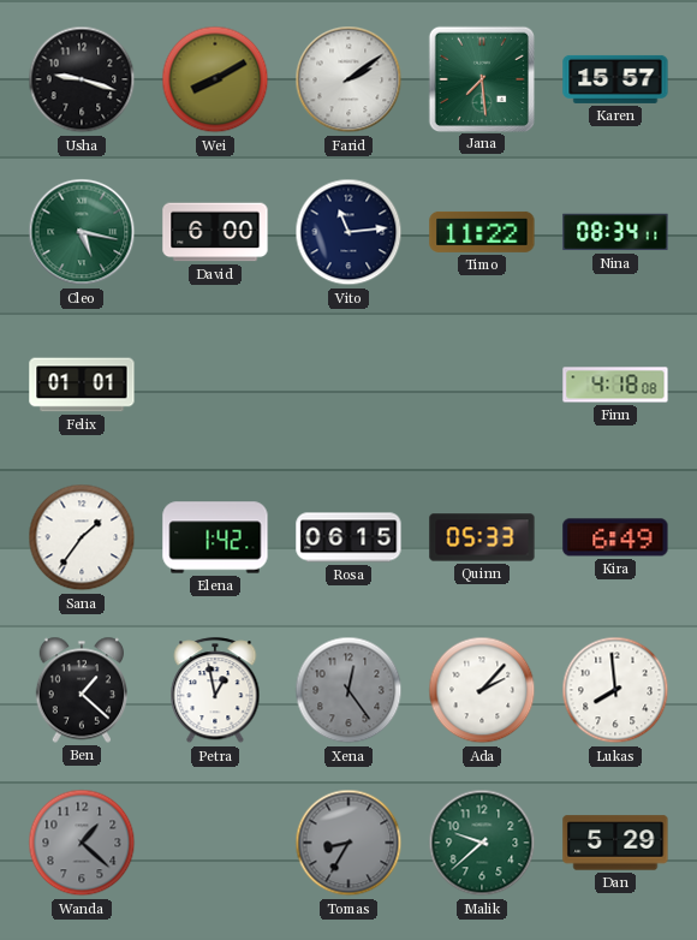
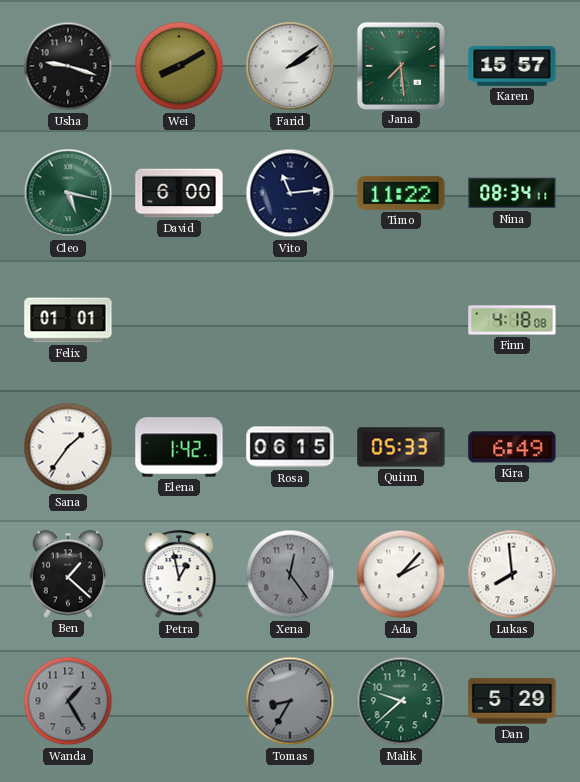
Wanda: 1:22 -> 1:25
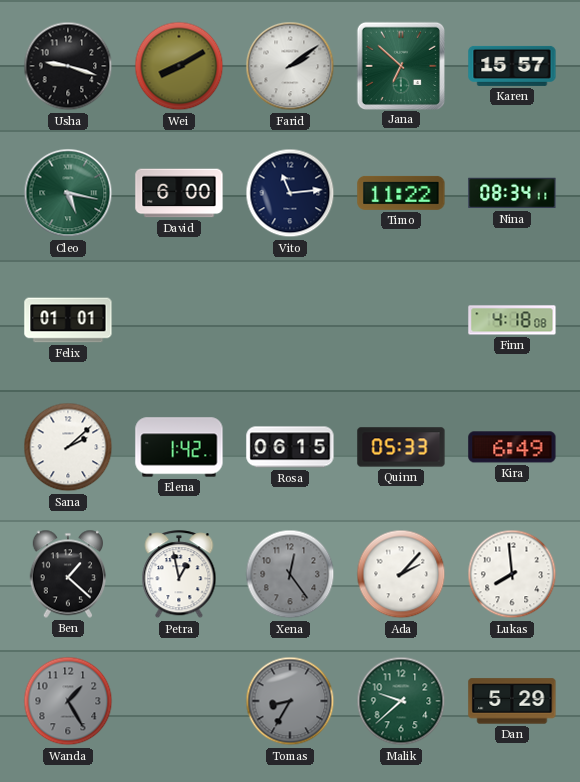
Jana: 7:29 -> 6:52
Sana: 1:36 -> 2:08
